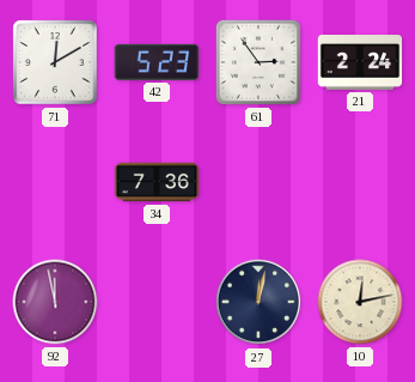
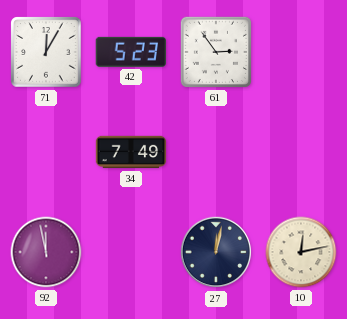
71: 12:10 -> 12:05
21: 2:24 -> none
34: 7:36 -> 7:49
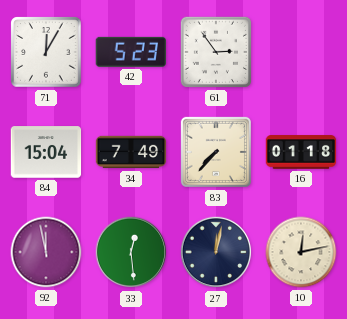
84: none -> 15:04
83: none -> 7:37
16: none -> 01:18
33: none -> 12:29
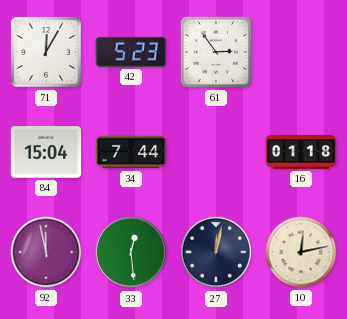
34: 7:49 -> 7:44
83: 7:37 -> none
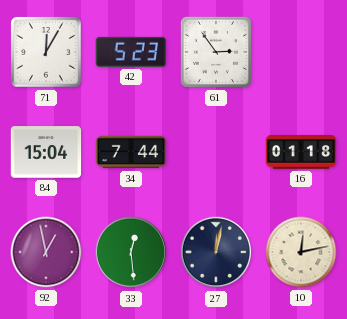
92: 11:58 -> 12:58
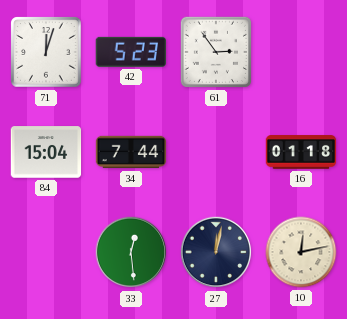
71: 12:05 -> 12:03
92: 12:58 -> none
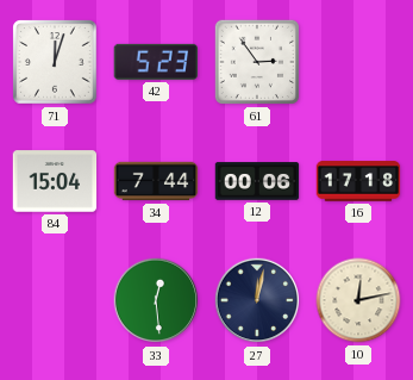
12: none -> 00:06
16: 01:18 -> 17:18
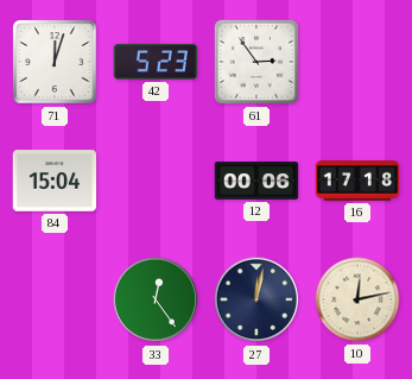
34: 7:44 -> none
33: 12:29 -> 12:24
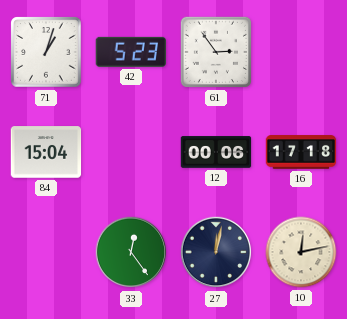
71: 12:03 -> 1:03
